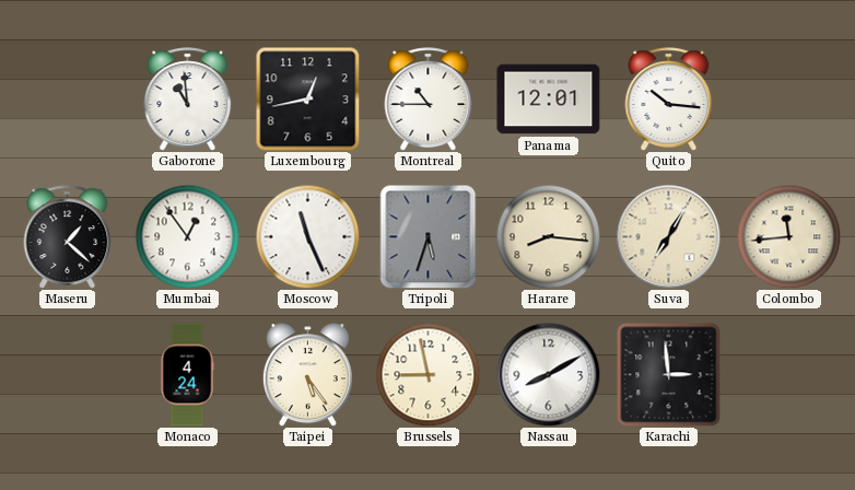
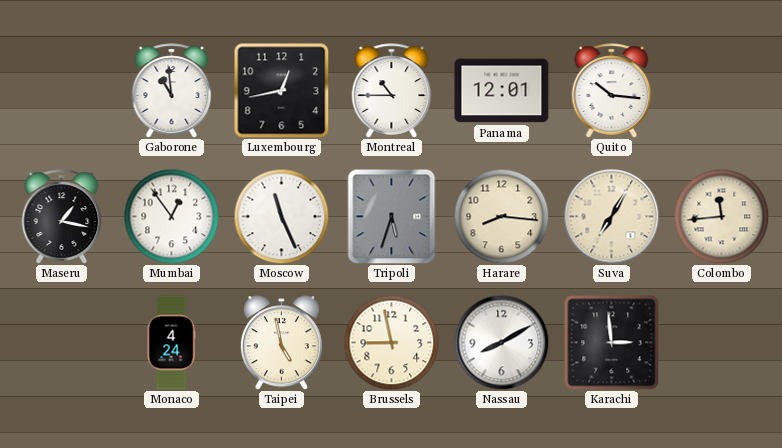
Maseru: 1:22 -> 1:17
Taipei: 5:24 -> 4:58
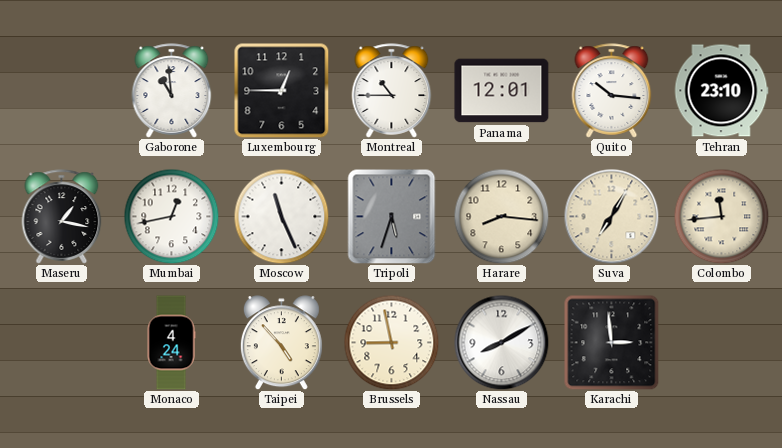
Luxembourg: 12:43 -> 12:45
Tehran: none -> 23:10
Mumbai: 12:54 -> 12:43
Taipei: 4:58 -> 4:53
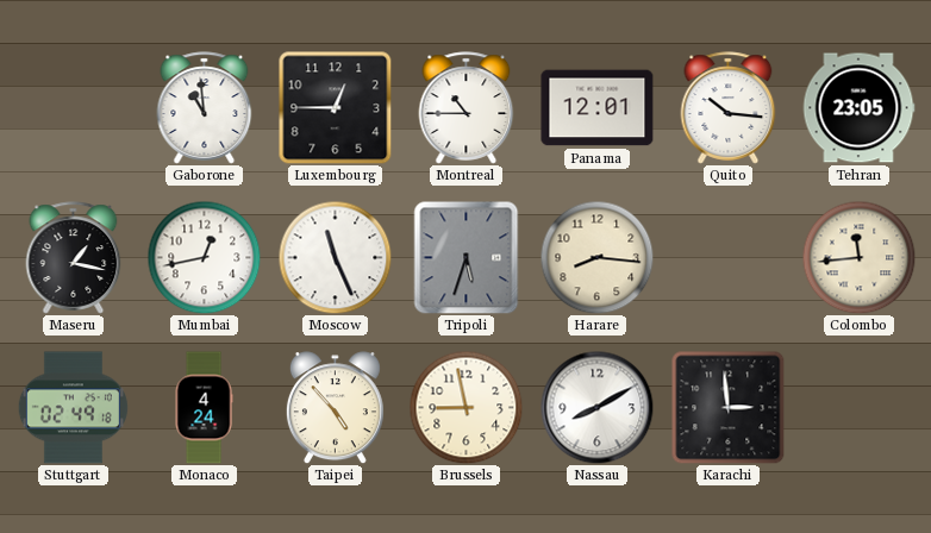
Tehran: 23:10 -> 23:05
Suva: 7:05 -> none
Stuttgart: none -> 02:49
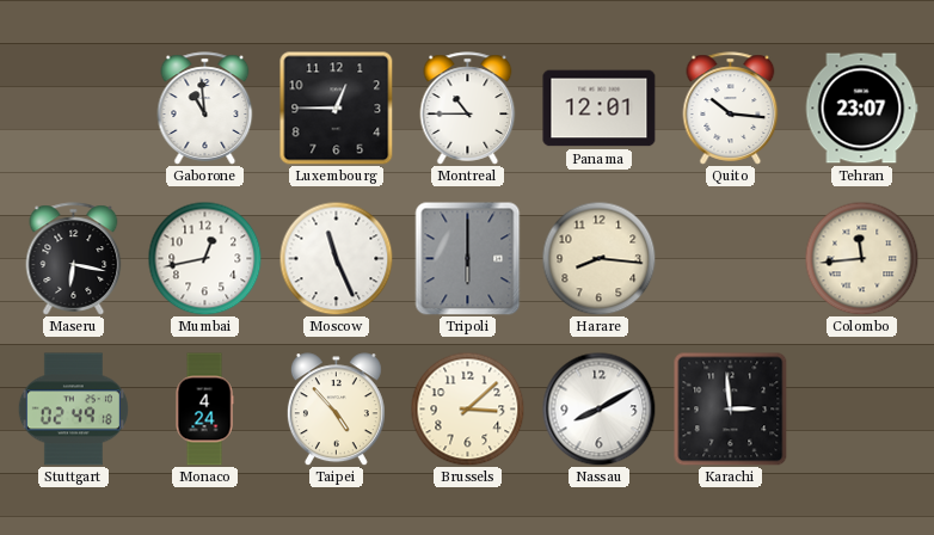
Tehran: 23:05 -> 23:07
Maseru: 1:17 -> 6:17
Tripoli: 5:33 -> 6:00
Brussels: 8:58 -> 3:08
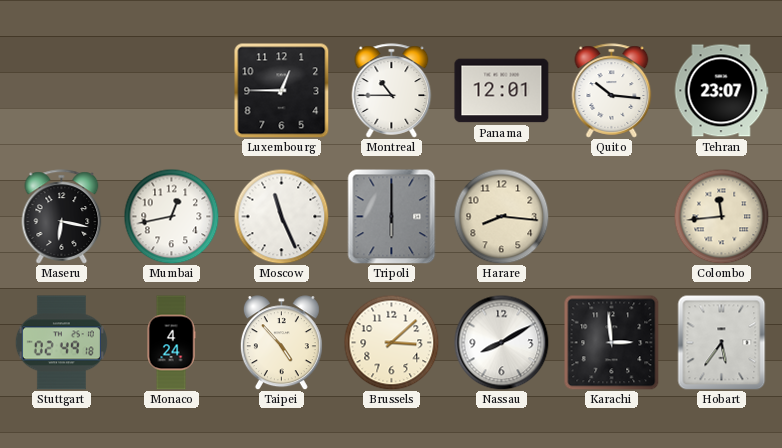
Gaborone: 10:59 -> none
Hobart: none -> 5:36
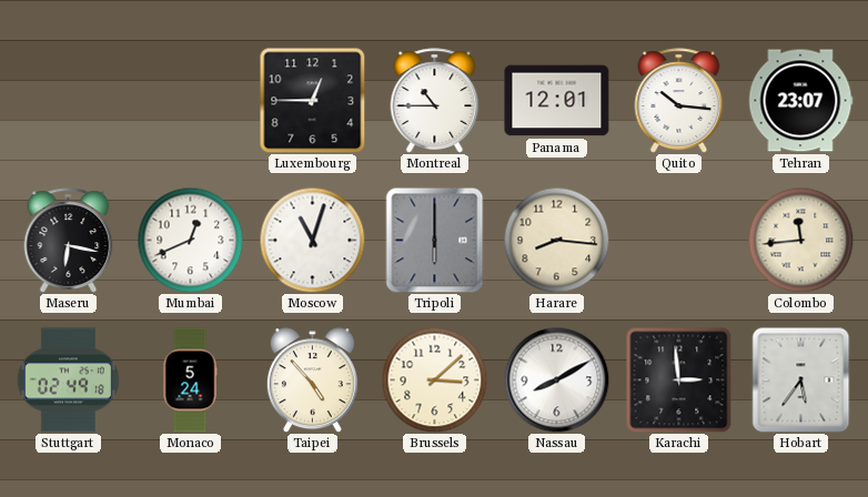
Mumbai: 12:43 -> 12:41
Moscow: 11:26 -> 11:03
Monaco: 4:24 -> 5:24
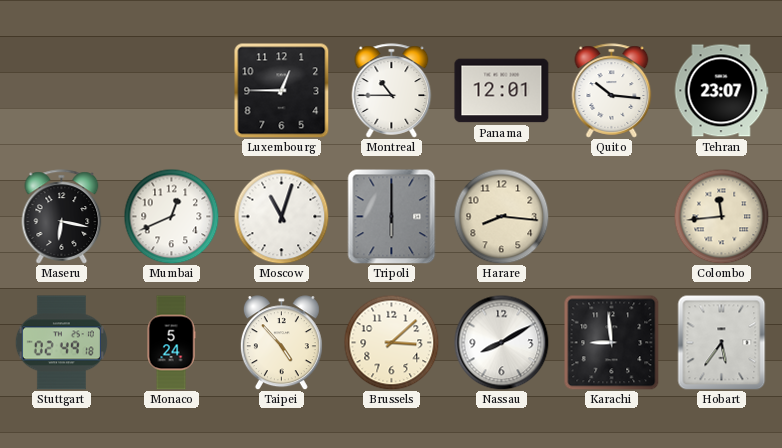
Karachi: 2:59 -> 8:59
